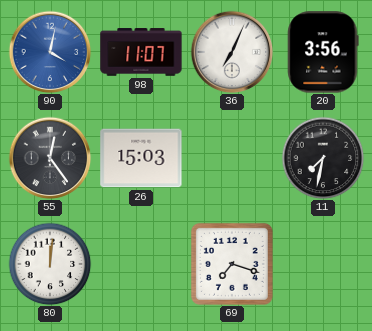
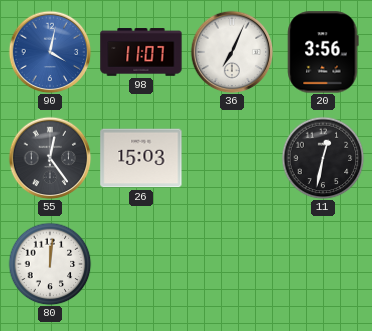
11: 7:32 -> 12:32
69: 7:18 -> none
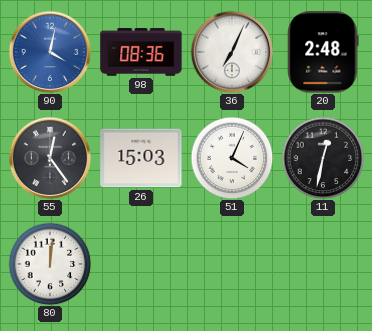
98: 11:07 -> 08:36
20: 3:56 -> 2:48
51: none -> 4:04
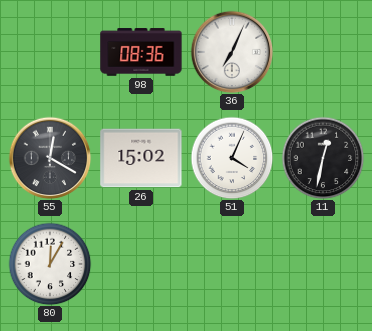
90: 4:02 -> none
20: 2:48 -> none
55: 12:24 -> 12:20
26: 15:03 -> 15:02
80: 12:01 -> 12:05
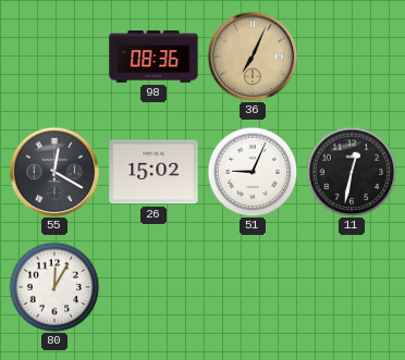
36 dial: white -> champagne
51: 4:04 -> 9:04
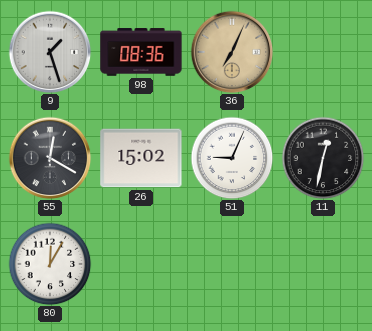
9: none -> 1:27
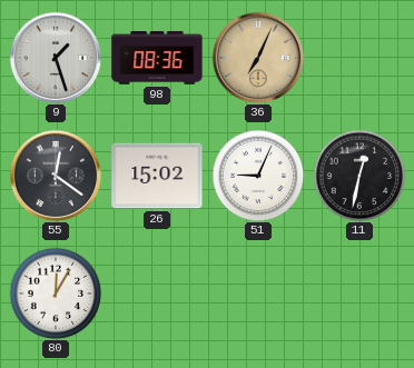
55: 12:20 -> 12:21
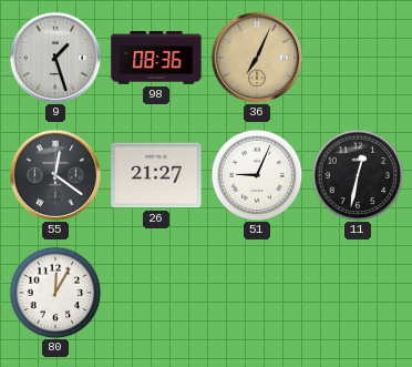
26: 15:02 -> 21:27
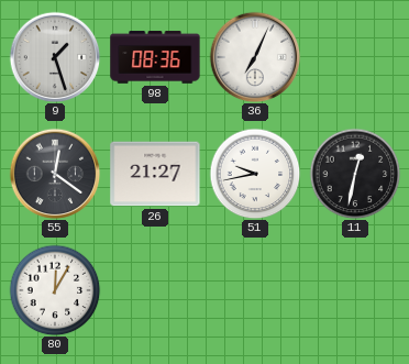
36 dial: champagne -> white
51: 9:04 -> 9:43
